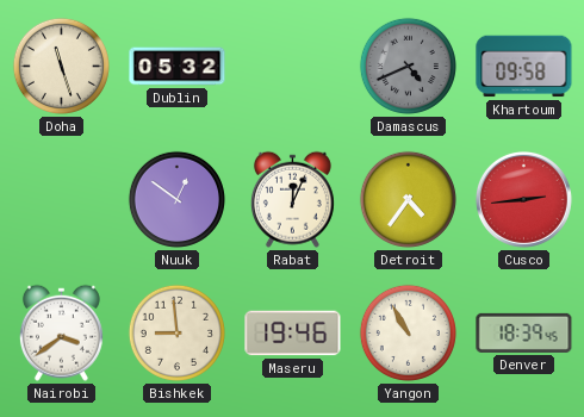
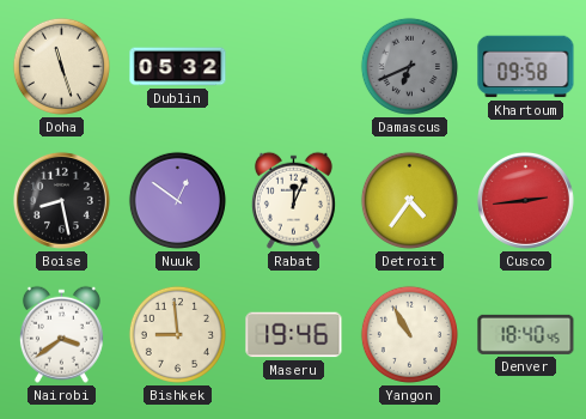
Damascus: 4:41 -> 6:41
Boise: none -> 8:28
Denver: 18:39 -> 18:40
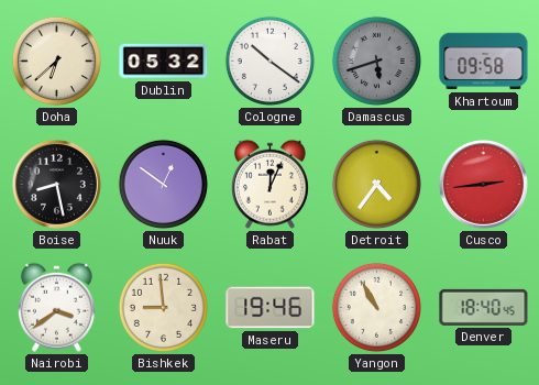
Doha: 11:27 -> 6:38
Cologne: none -> 10:21
Damascus: 6:41 -> 5:42
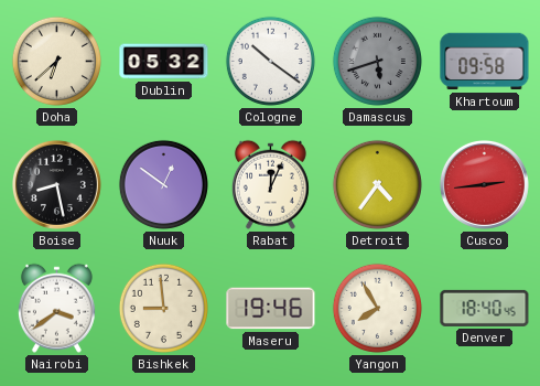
Yangon: 10:55 -> 7:55
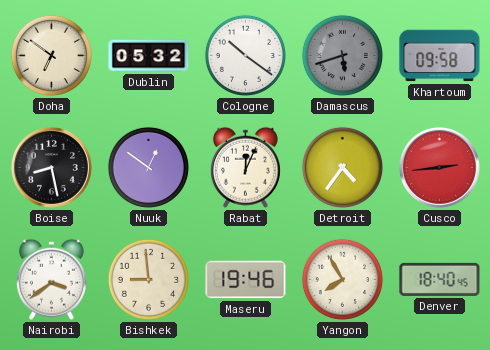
Doha: 6:38 -> 6:51
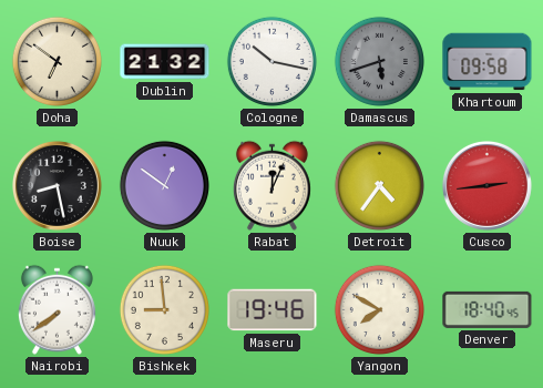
Dublin: 05:32 -> 21:32
Cologne: 10:21 -> 10:17
Nairobi: 3:39 -> 7:39
Yangon: 7:55 -> 7:50
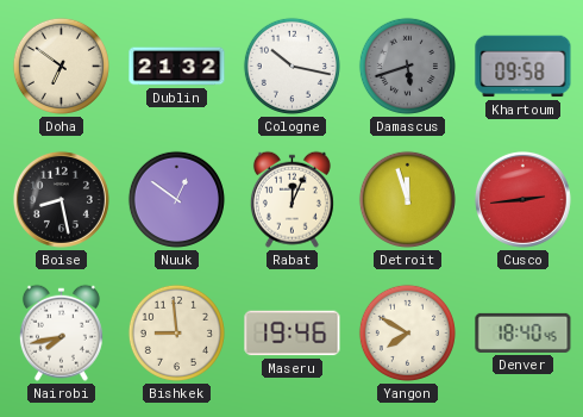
Detroit: 4:36 -> 11:57
Nairobi: 7:39 -> 7:43
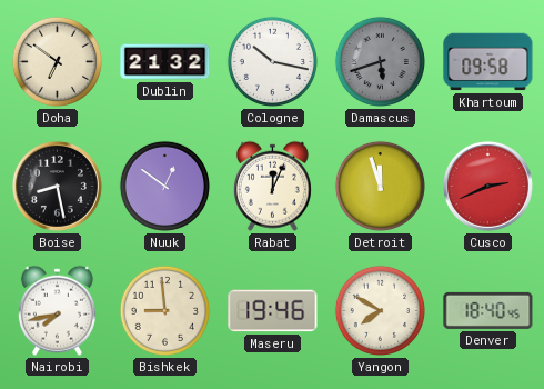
Cusco: 2:44 -> 2:41
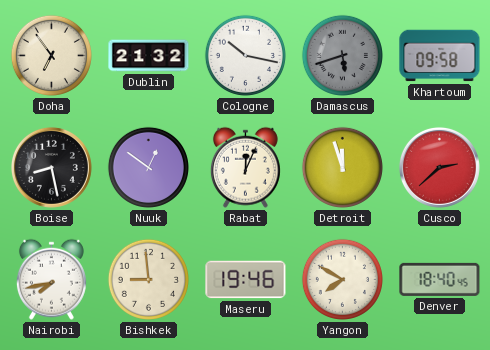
Doha: 6:51 -> 6:54
Cusco: 2:41 -> 2:38
